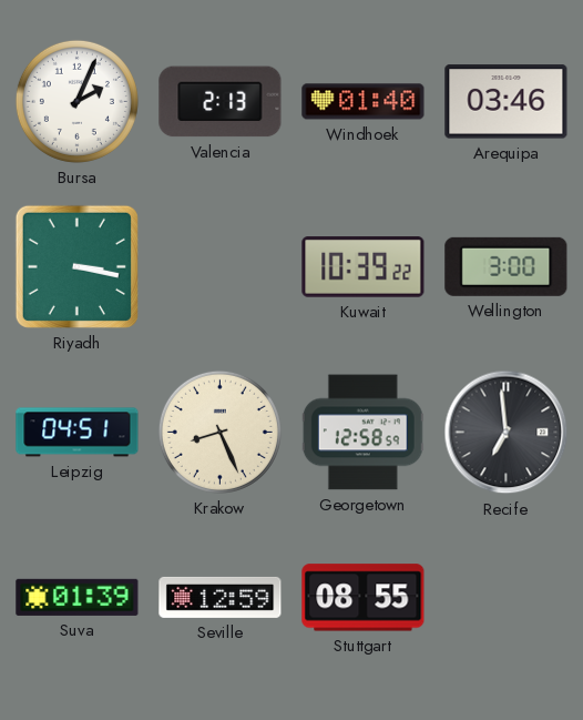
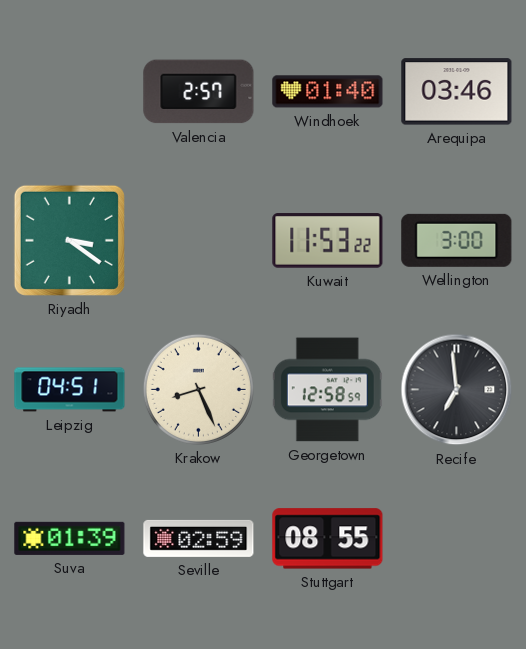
Bursa: 2:04 -> none
Valencia: 2:13 -> 2:57
Riyadh: 3:17 -> 3:21
Kuwait: 10:39 -> 11:53
Seville: 12:59 -> 02:59
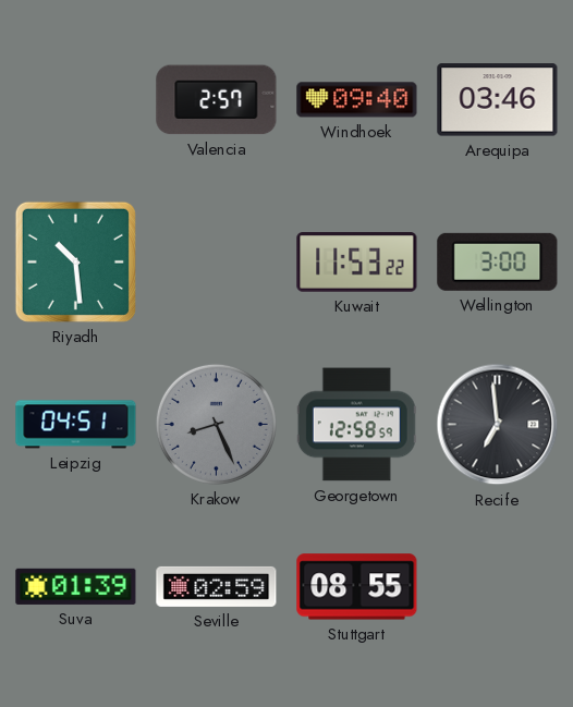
Windhoek: 01:40 -> 09:40
Riyadh: 3:21 -> 10:29
Krakow dial: cream -> grey
